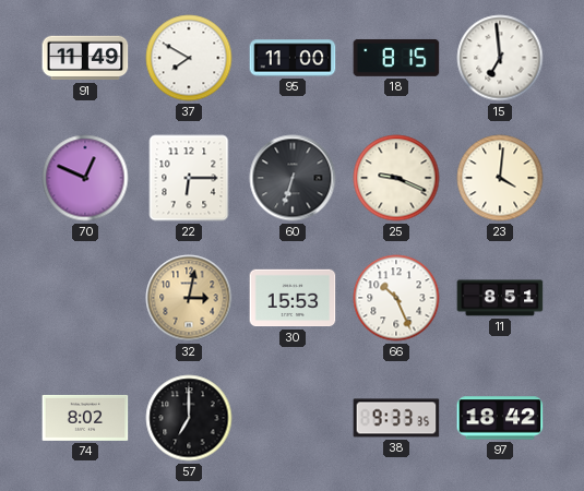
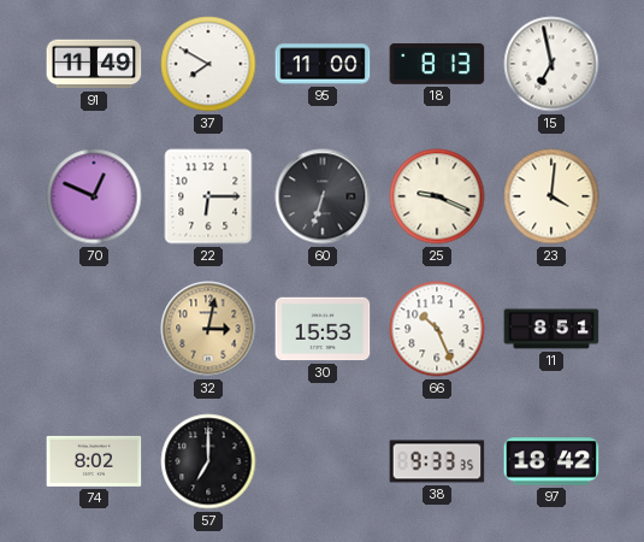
18: 8:15 -> 8:13
15: 6:59 -> 6:58
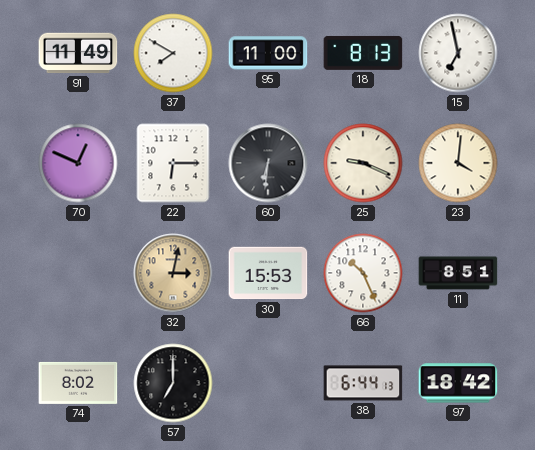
60: 6:33 -> 6:31
38: 9:33 -> 6:44
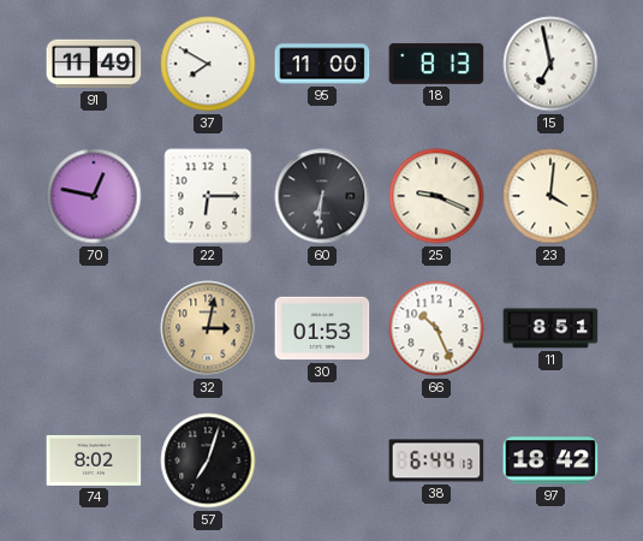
70: 12:49 -> 12:47
30: 15:53 -> 01:53
57: 7:00 -> 7:03
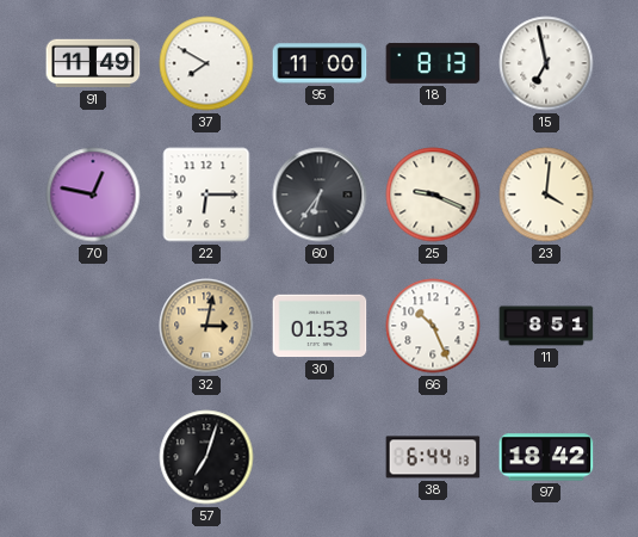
60: 6:31 -> 6:36
74: 8:02 -> none
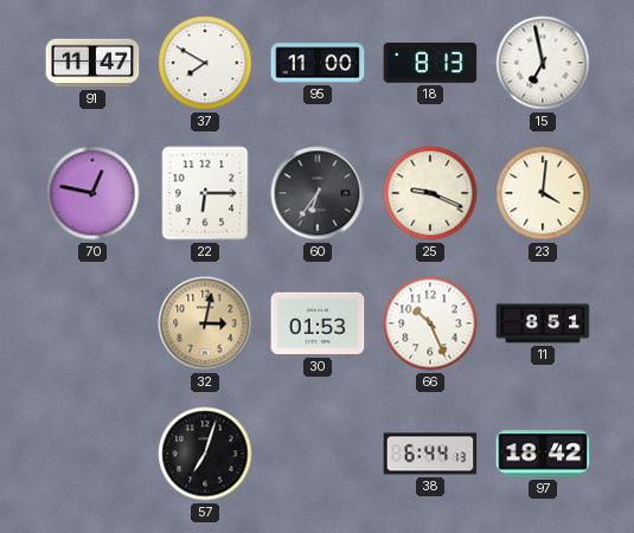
91: 11:49 -> 11:47
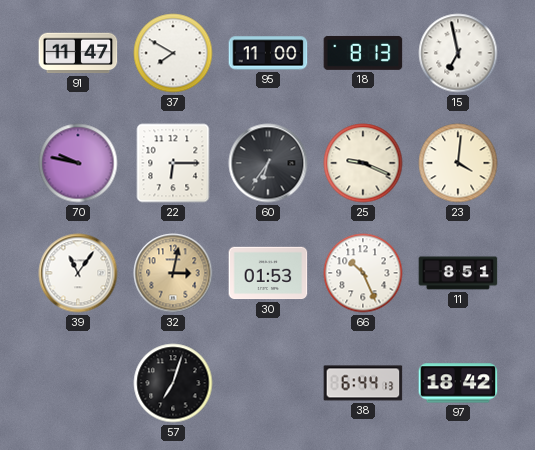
70: 12:47 -> 9:47
39: none -> 11:06
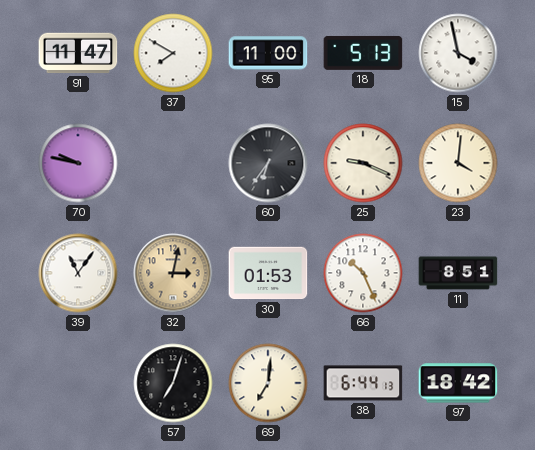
18: 8:13 -> 5:13
15: 6:58 -> 3:58
22: 6:15 -> none
69: none -> 7:01
